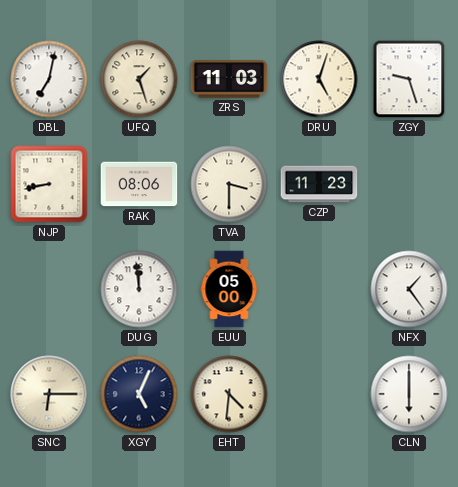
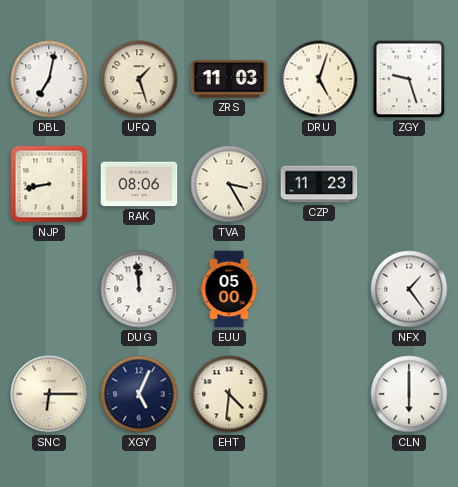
TVA: 3:30 -> 3:25
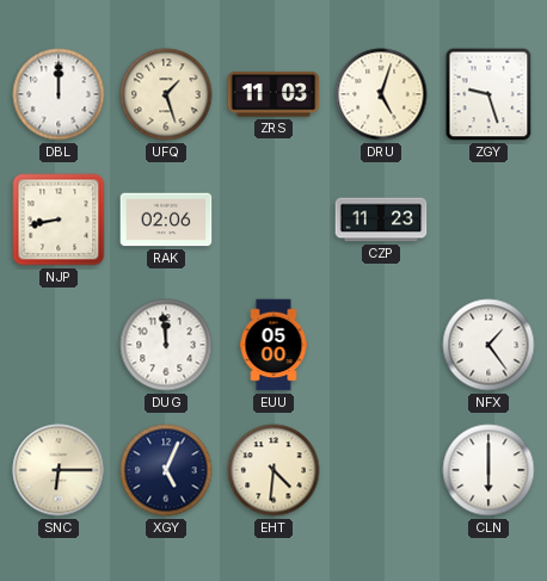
DBL: 7:02 -> 12:00
RAK: 08:06 -> 02:06
TVA: 3:25 -> none
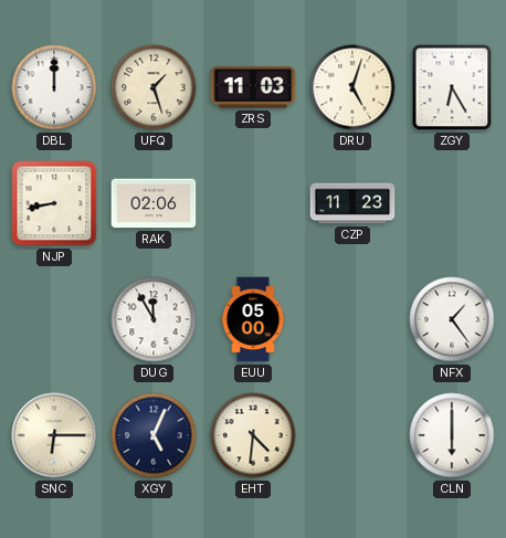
ZGY: 9:27 -> 6:25
DUG: 11:59 -> 11:55
